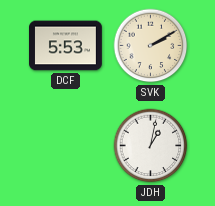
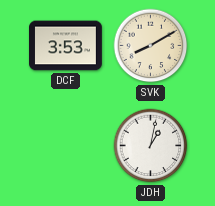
DCF: 5:53 -> 3:53
SVK: 2:10 -> 8:10
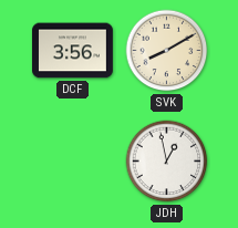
DCF: 3:53 -> 3:56
JDH: 1:02 -> 12:58
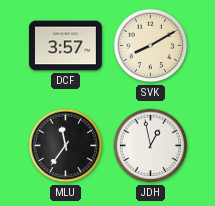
DCF: 3:56 -> 3:57
MLU: none -> 11:36
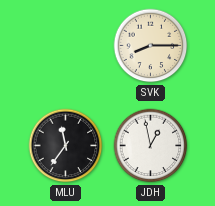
DCF: 3:57 -> none
SVK: 8:10 -> 8:15
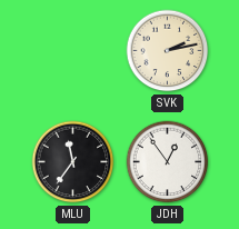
SVK: 8:15 -> 2:13
JDH: 12:58 -> 12:54
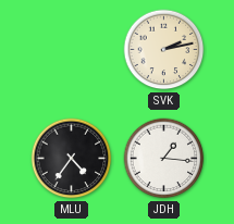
MLU: 11:36 -> 4:36
JDH: 12:54 -> 1:16
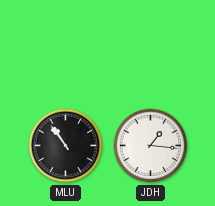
SVK: 2:13 -> none
MLU: 4:36 -> 10:54
